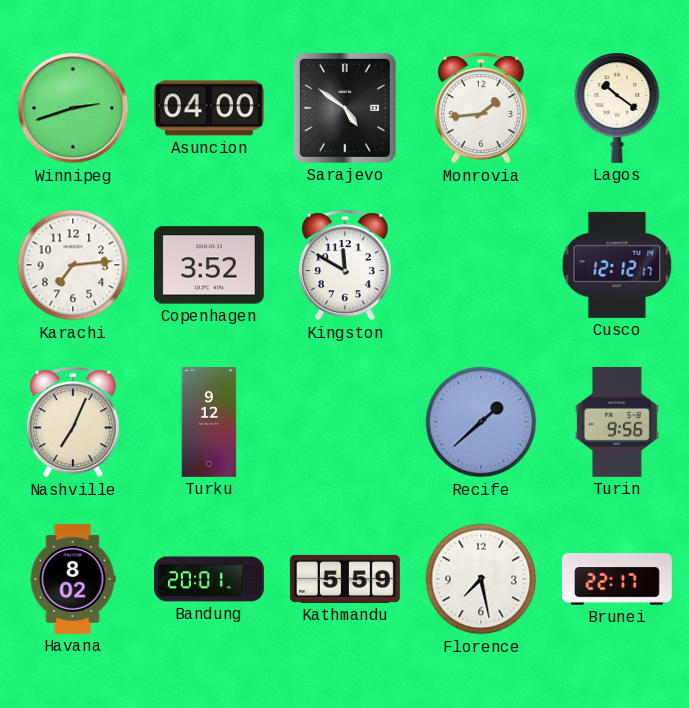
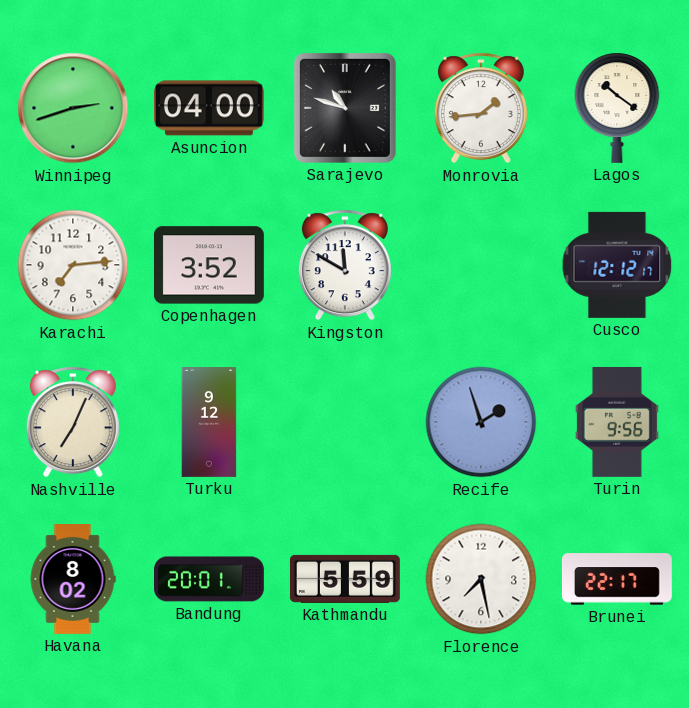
Sarajevo: 4:51 -> 10:48
Recife: 1:38 -> 1:57
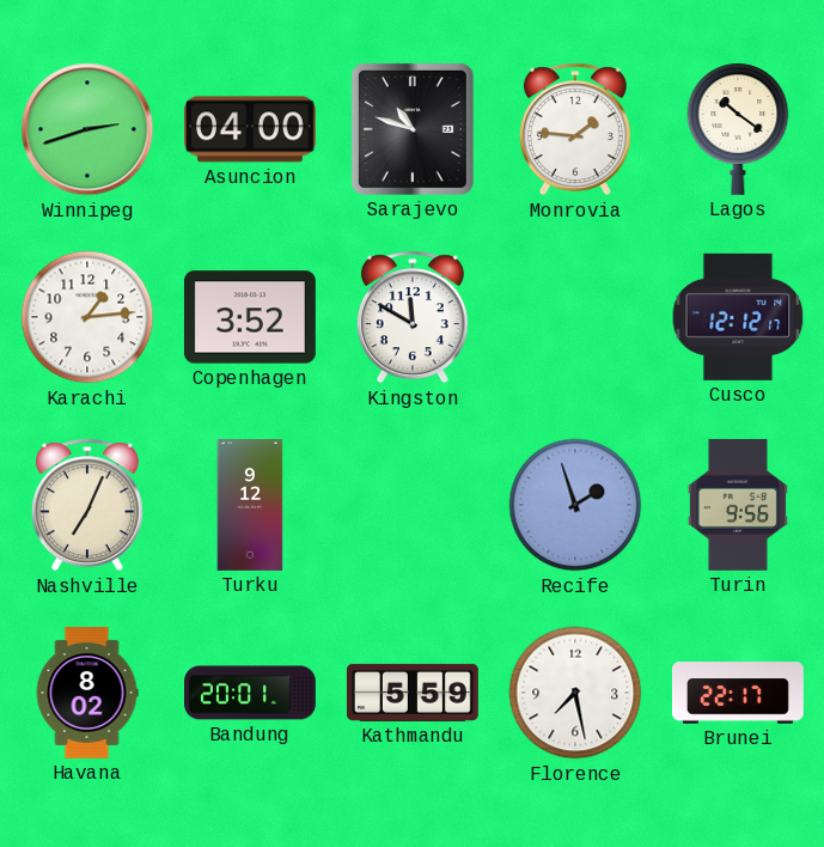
Monrovia: 1:44 -> 1:46
Karachi: 7:14 -> 1:14
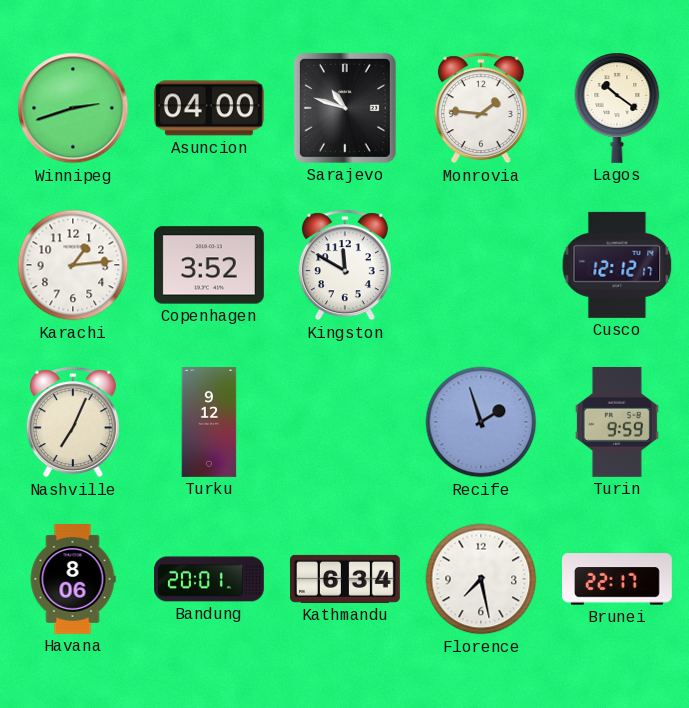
Turin: 9:56 -> 9:59
Havana: 8:02 -> 8:06
Kathmandu: 5:59 -> 6:34
